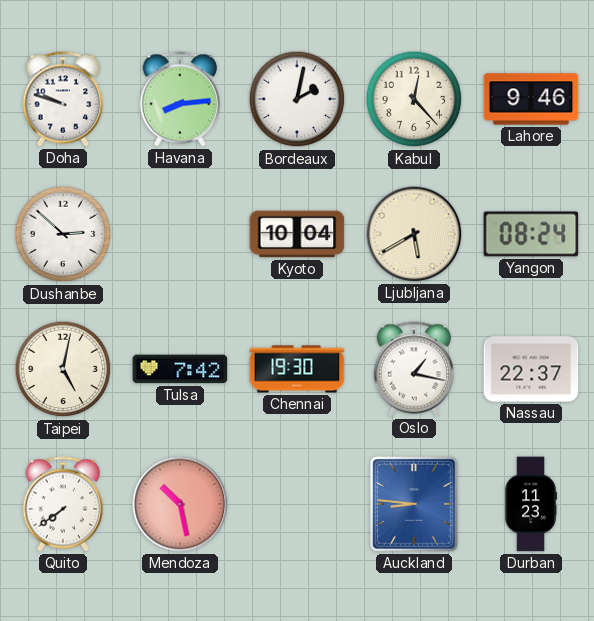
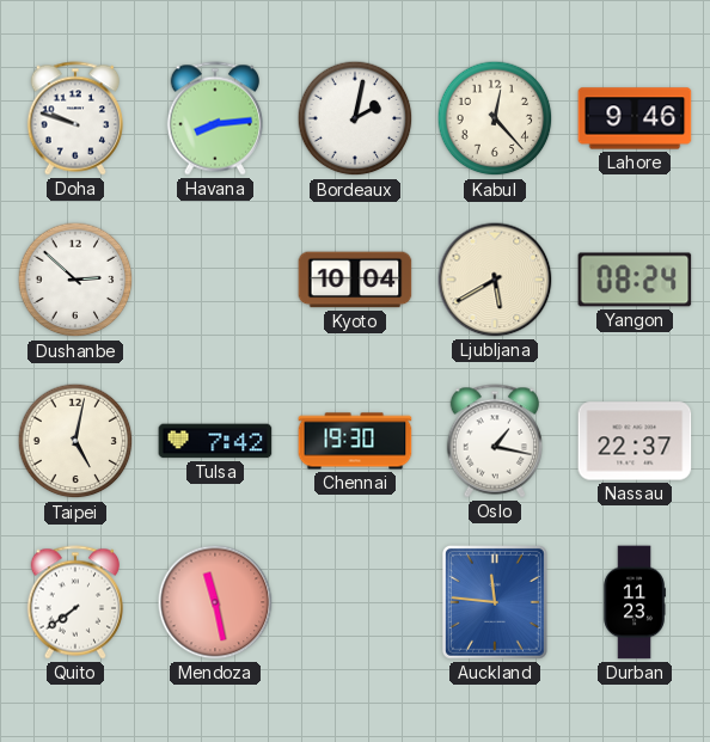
Mendoza: 10:28 -> 11:28
Auckland: 8:46 -> 11:46
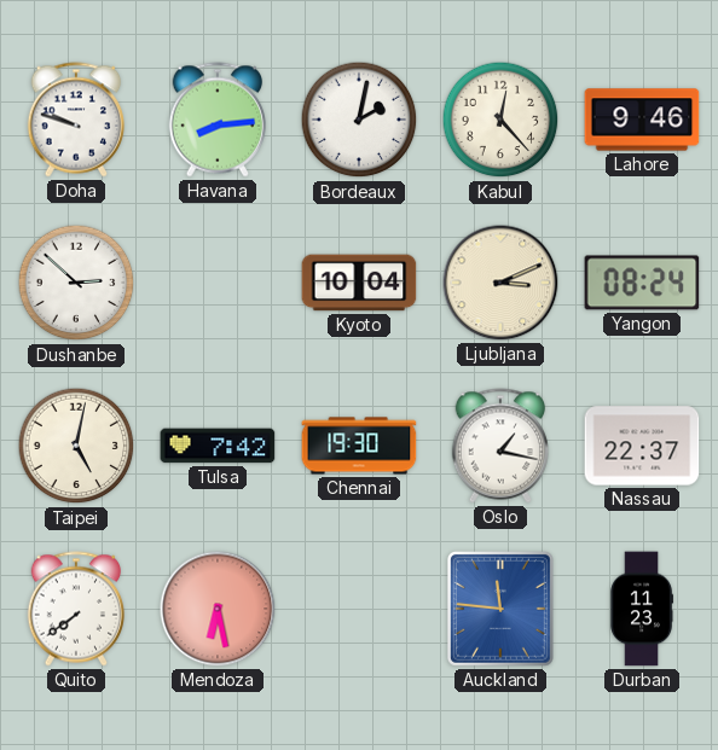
Ljubljana: 5:40 -> 3:11
Mendoza: 11:28 -> 6:28
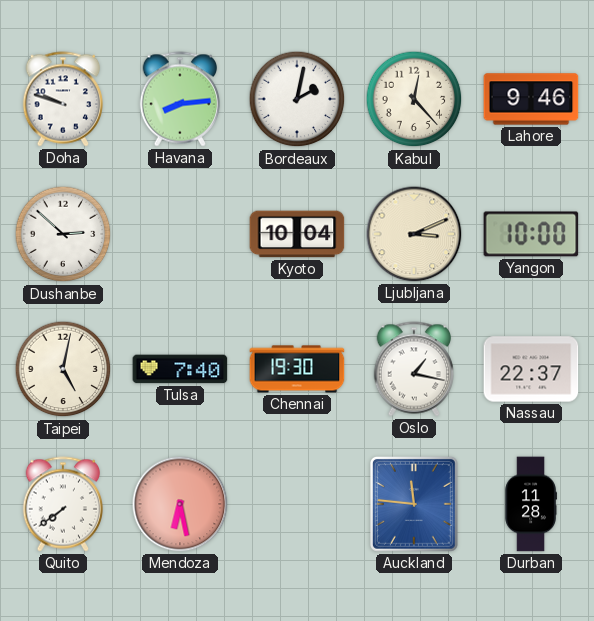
Yangon: 08:24 -> 10:00
Tulsa: 7:42 -> 7:40
Durban: 11:23 -> 11:28
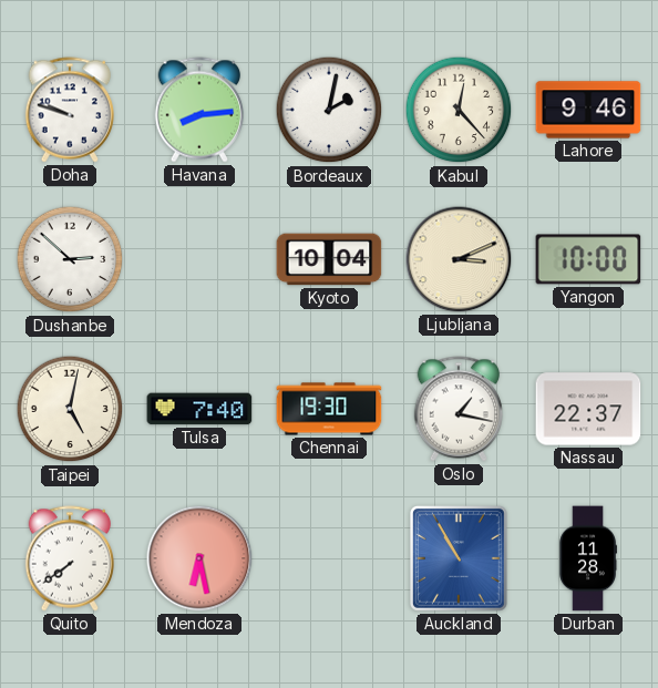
Auckland: 11:46 -> 10:55
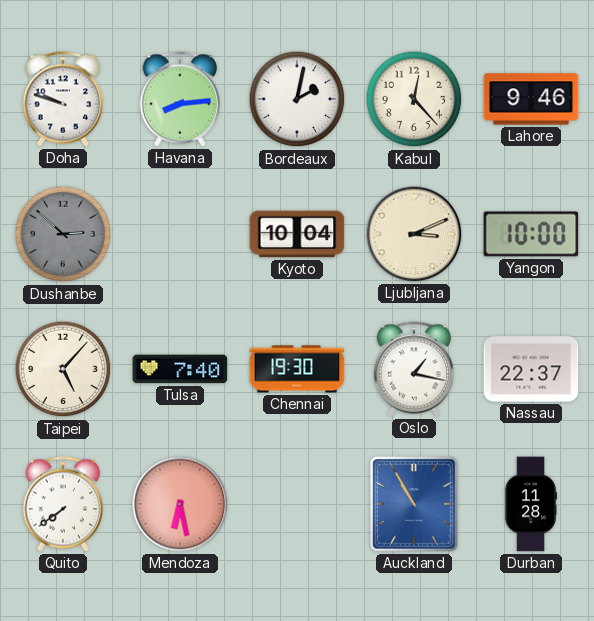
Dushanbe dial: white -> grey
Taipei: 5:02 -> 5:07
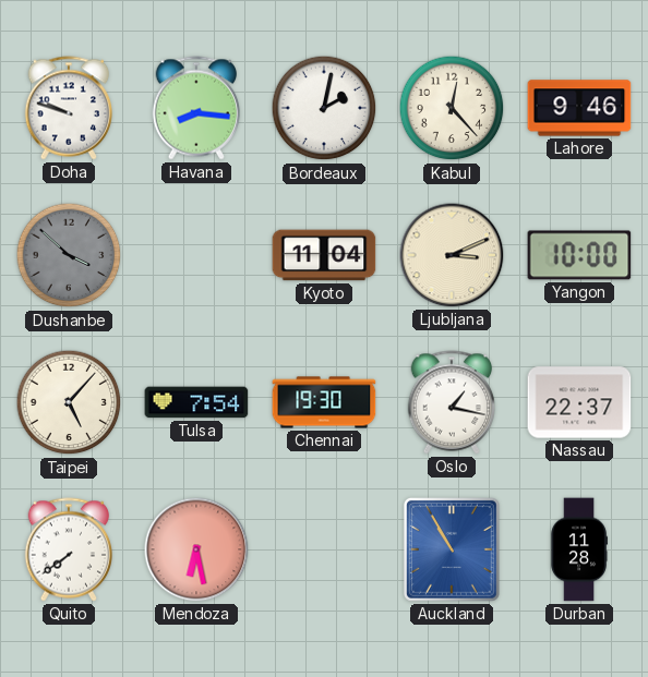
Havana: 8:14 -> 8:16
Dushanbe: 2:52 -> 3:52
Kyoto: 10:04 -> 11:04
Tulsa: 7:40 -> 7:54
